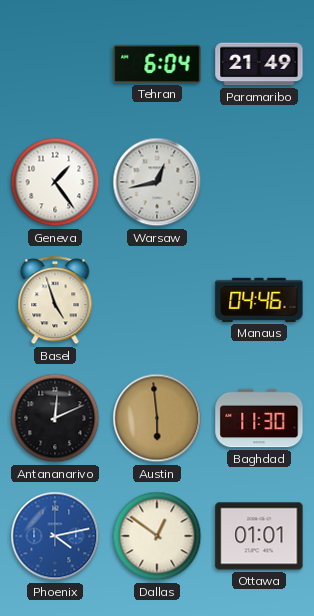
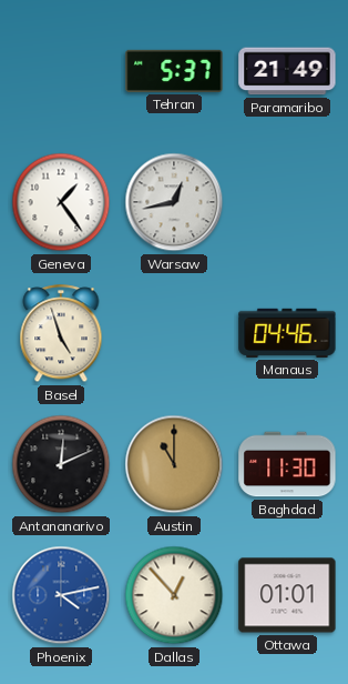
Tehran: 6:04 -> 5:37
Austin: 5:59 -> 11:00
Dallas: 12:51 -> 12:53
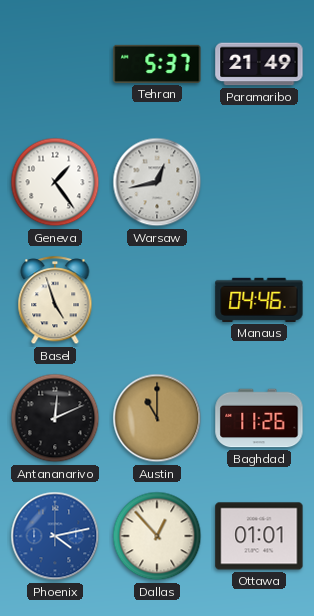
Baghdad: 11:30 -> 11:26
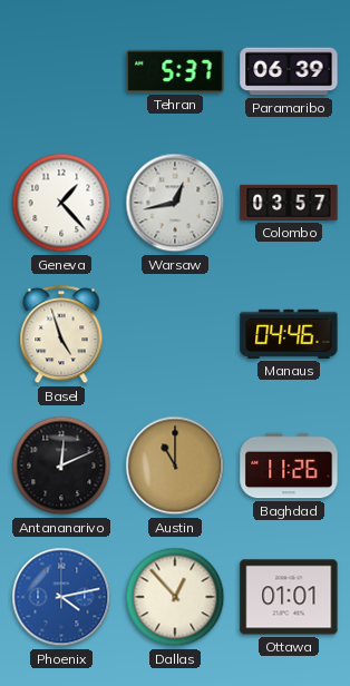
Paramaribo: 21:49 -> 06:39
Geneva: 1:24 -> 1:23
Colombo: none -> 03:57
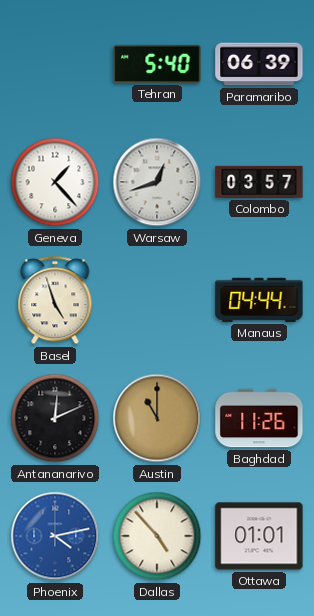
Tehran: 5:37 -> 5:40
Warsaw: 12:43 -> 12:42
Manaus: 04:46 -> 04:44
Dallas: 12:53 -> 4:53
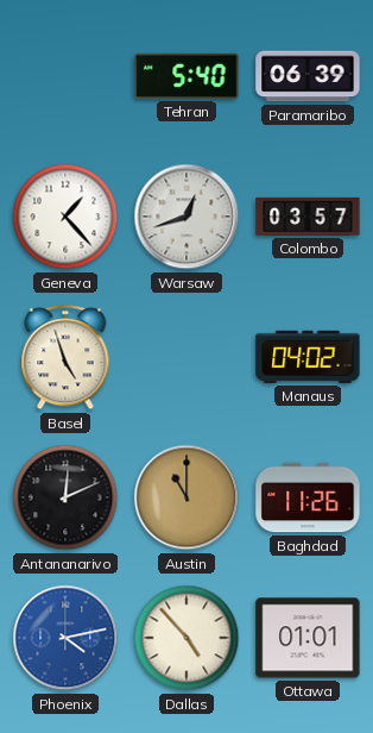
Manaus: 04:44 -> 04:02
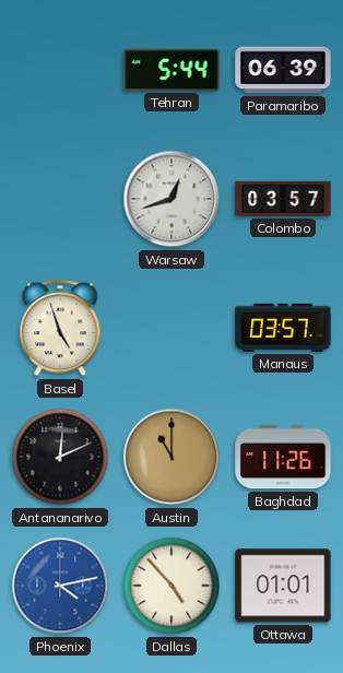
Tehran: 5:40 -> 5:44
Geneva: 1:23 -> none
Manaus: 04:02 -> 03:57
